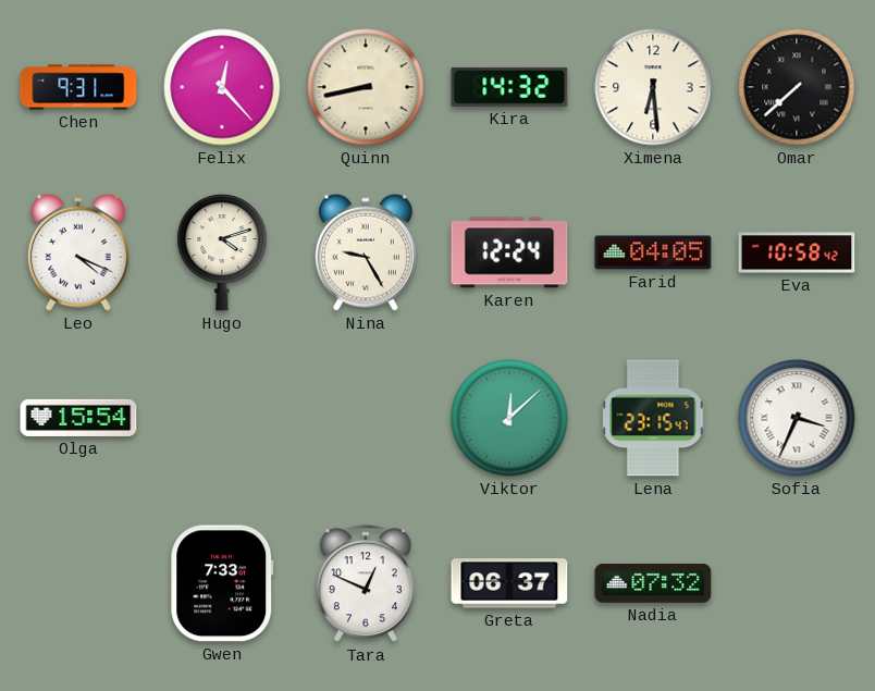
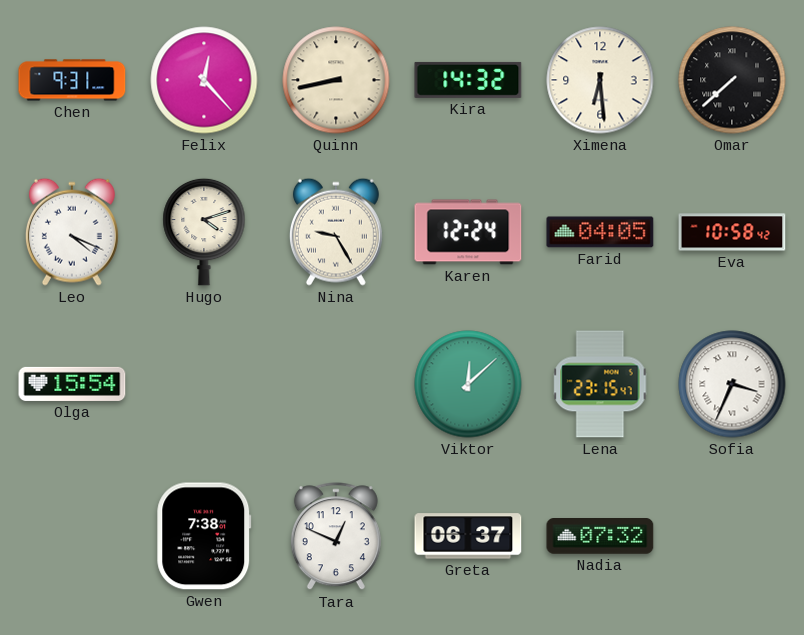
Gwen: 7:33 -> 7:38
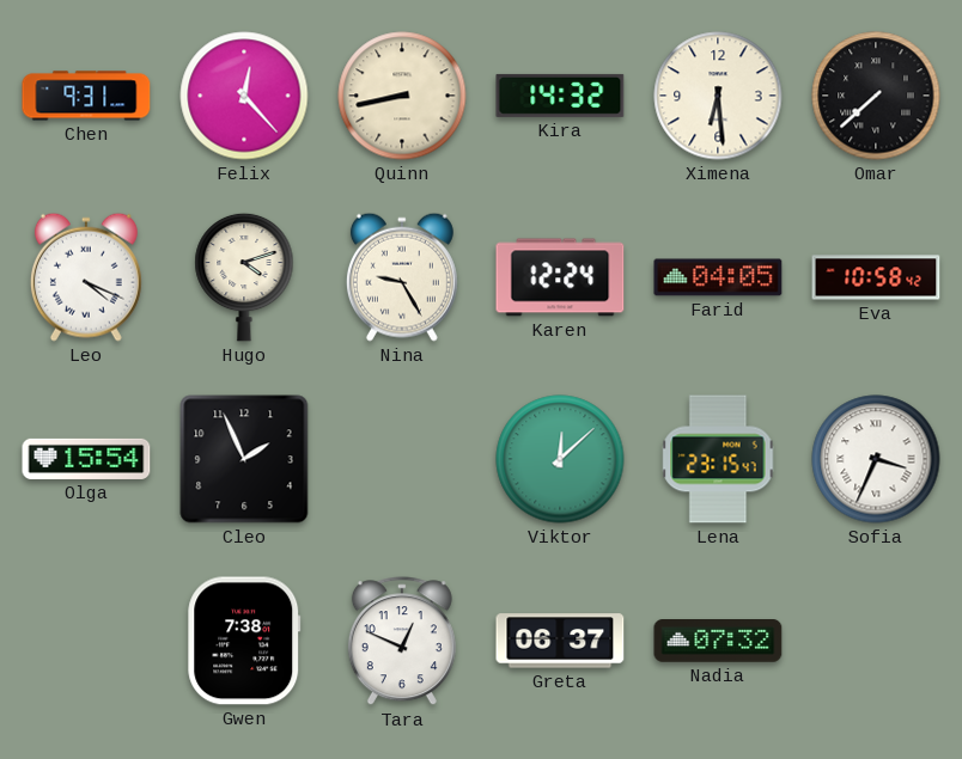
Cleo: none -> 1:56
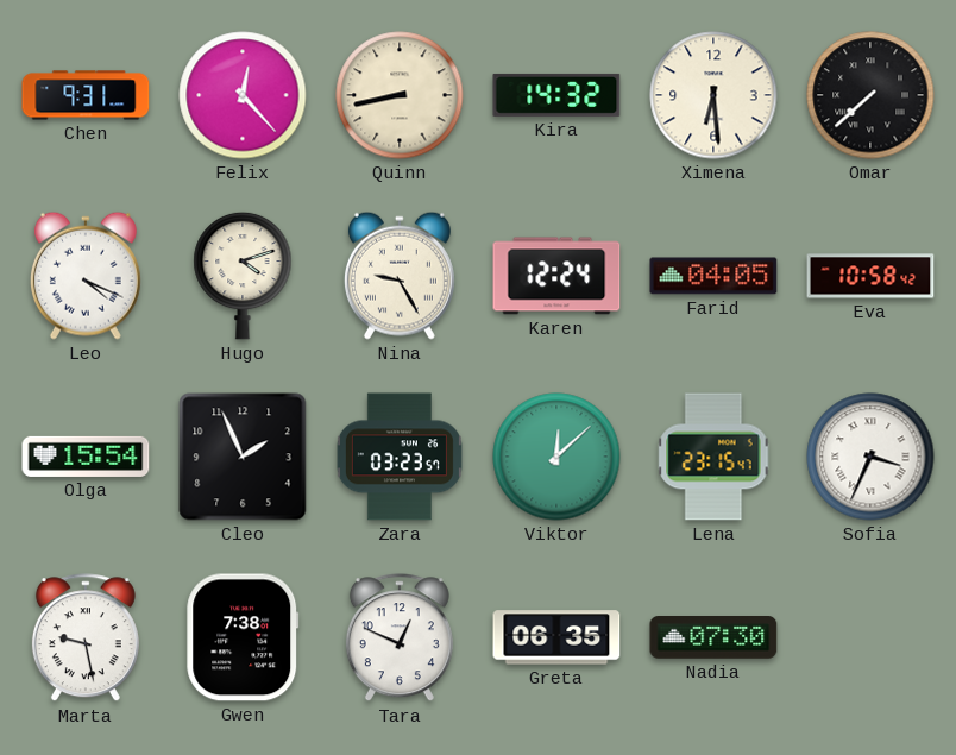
Zara: none -> 03:23
Marta: none -> 9:28
Greta: 06:37 -> 06:35
Nadia: 07:32 -> 07:30
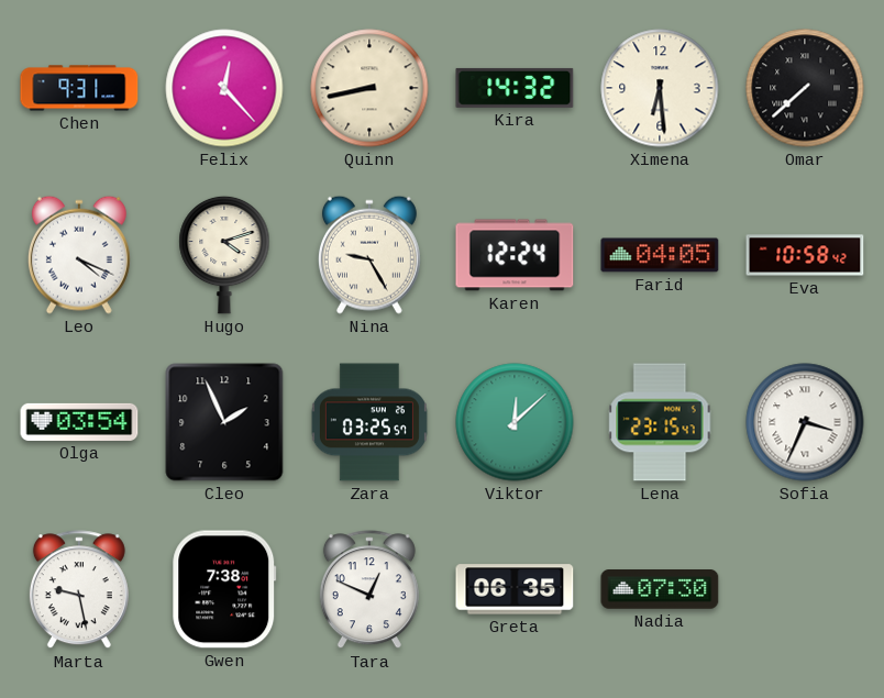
Olga: 15:54 -> 03:54
Zara: 03:23 -> 03:25
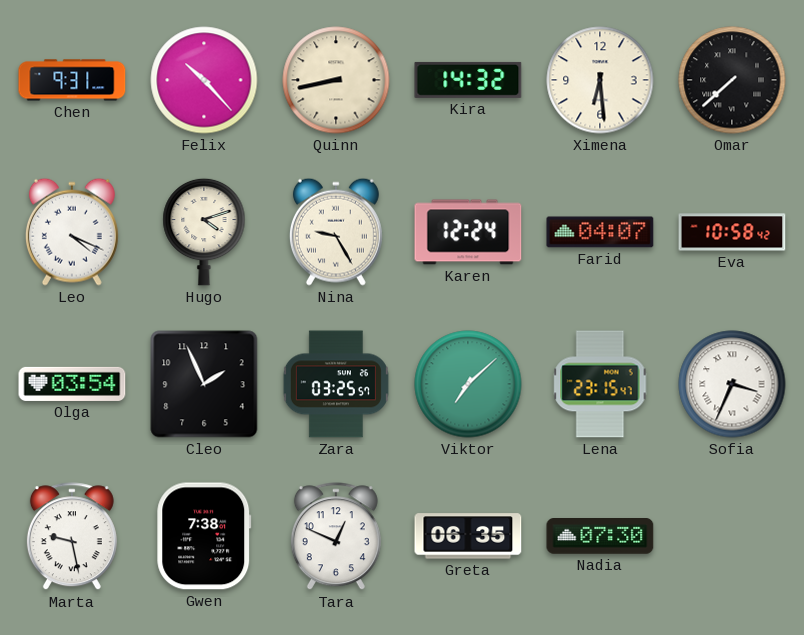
Felix: 12:23 -> 10:23
Farid: 04:05 -> 04:07
Viktor: 12:08 -> 7:08
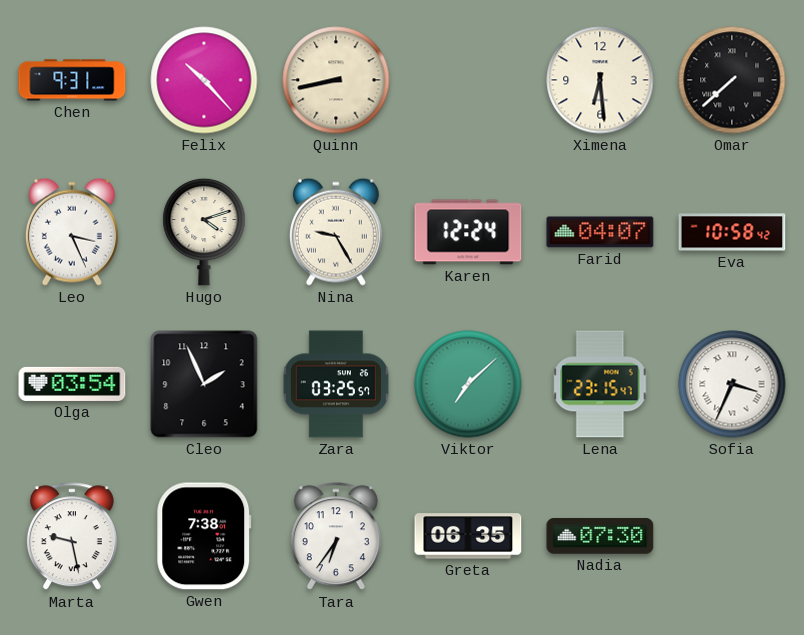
Kira: 14:32 -> none
Leo: 4:19 -> 3:26
Tara: 12:49 -> 6:36
